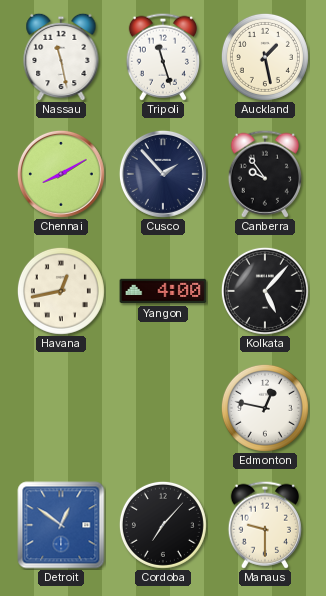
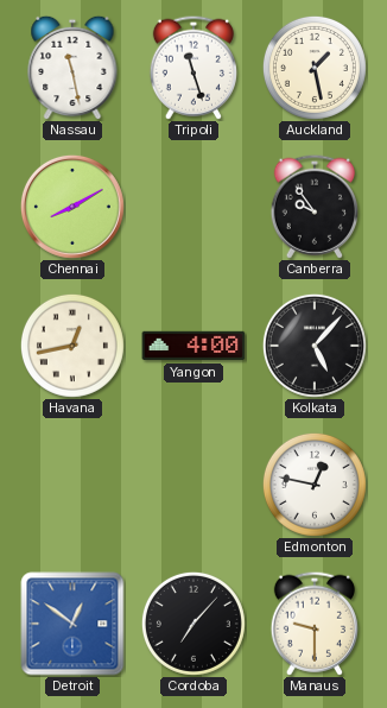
Cusco: 1:53 -> none
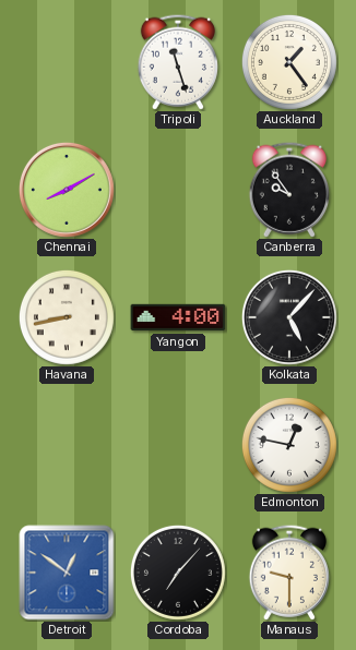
Nassau: 11:28 -> none
Auckland: 1:28 -> 1:24
Havana: 12:43 -> 8:43
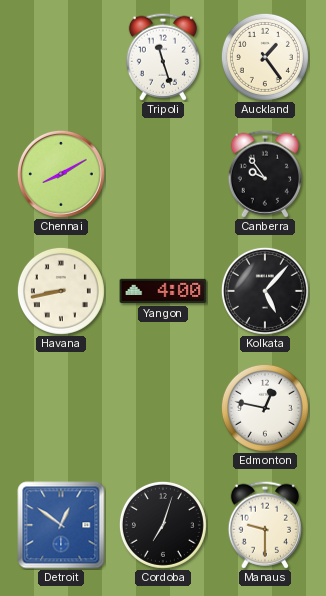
Cordoba: 7:07 -> 7:03
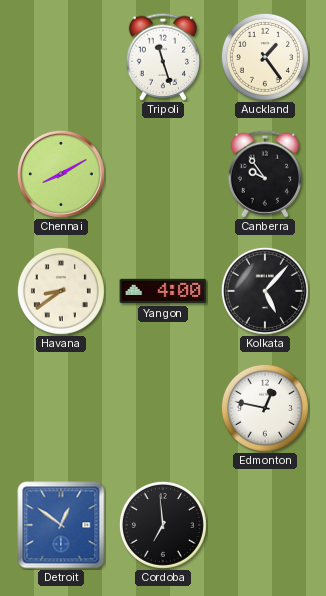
Havana: 8:43 -> 8:39
Cordoba: 7:03 -> 6:59
Manaus: 9:30 -> none
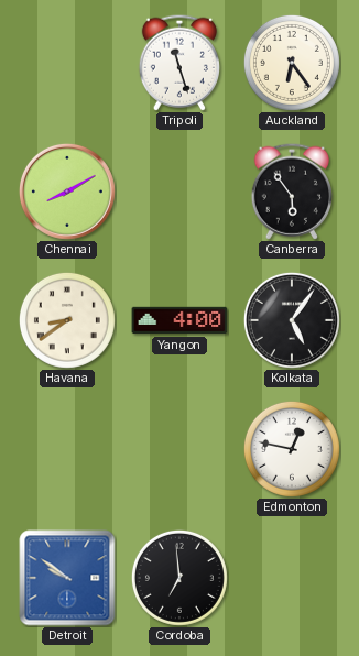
Auckland: 1:24 -> 6:24
Canberra: 9:54 -> 5:54
Kolkata: 5:07 -> 5:06
Detroit: 12:51 -> 9:51
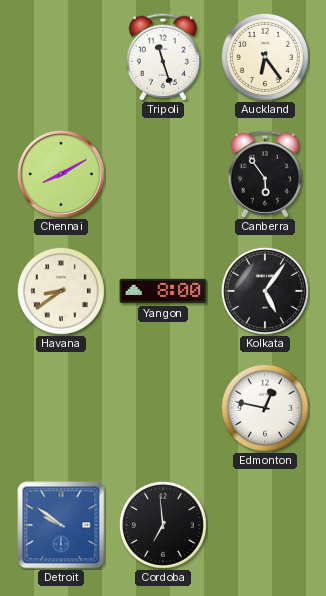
Yangon: 4:00 -> 8:00
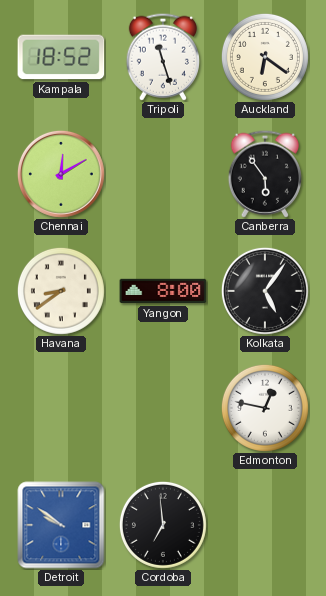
Kampala: none -> 18:52
Auckland: 6:24 -> 6:21
Chennai: 8:10 -> 12:10
